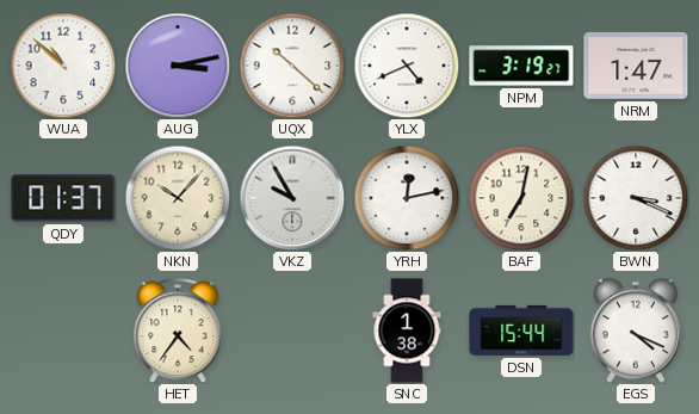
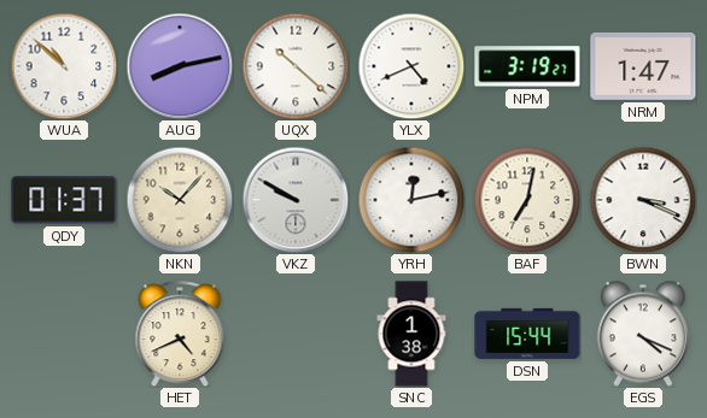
AUG: 3:13 -> 8:13
VKZ: 9:55 -> 9:50
HET: 4:36 -> 4:41
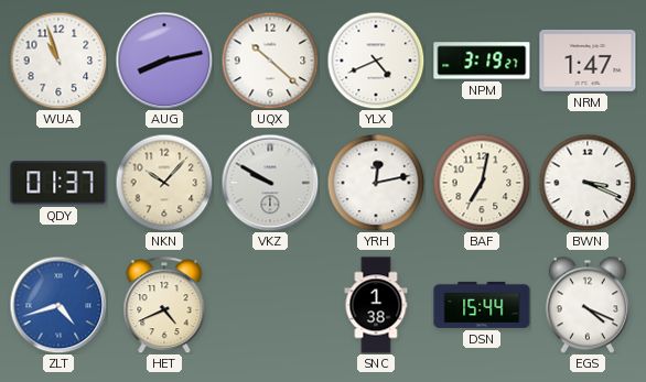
WUA: 10:52 -> 10:57
ZLT: none -> 4:42
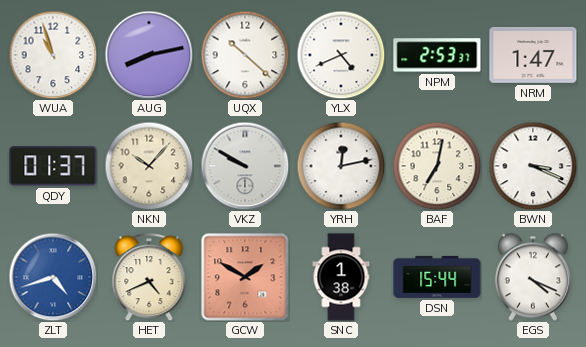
NPM: 3:19 -> 2:53
GCW: none -> 1:50
